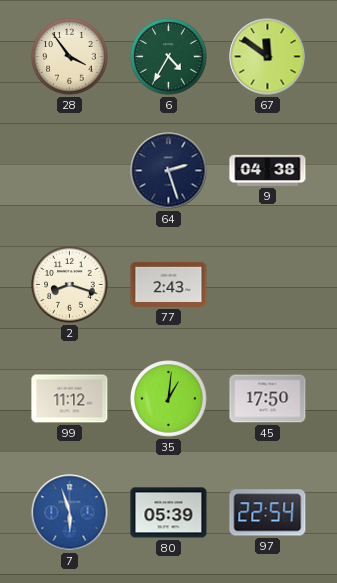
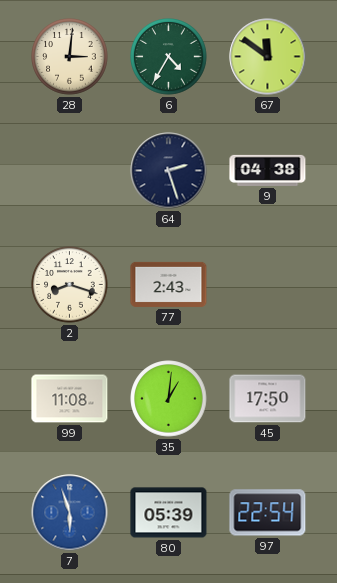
28: 3:54 -> 3:01
99: 11:12 -> 11:08
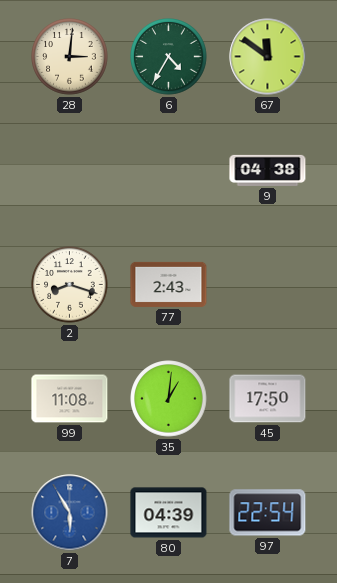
64: 2:27 -> none
7: 5:57 -> 5:55
80: 05:39 -> 04:39
